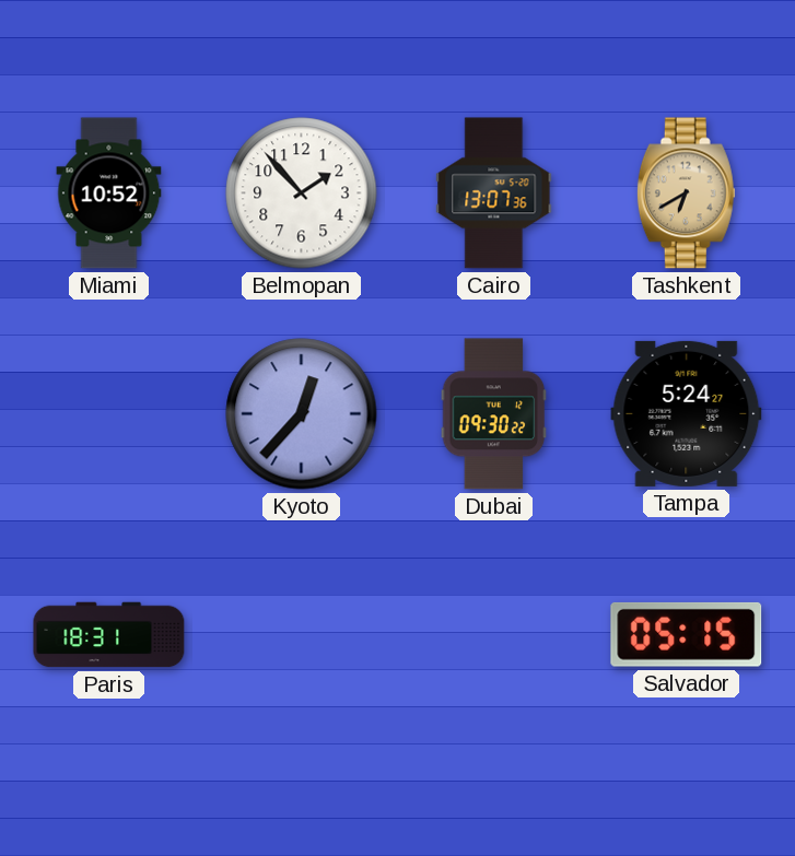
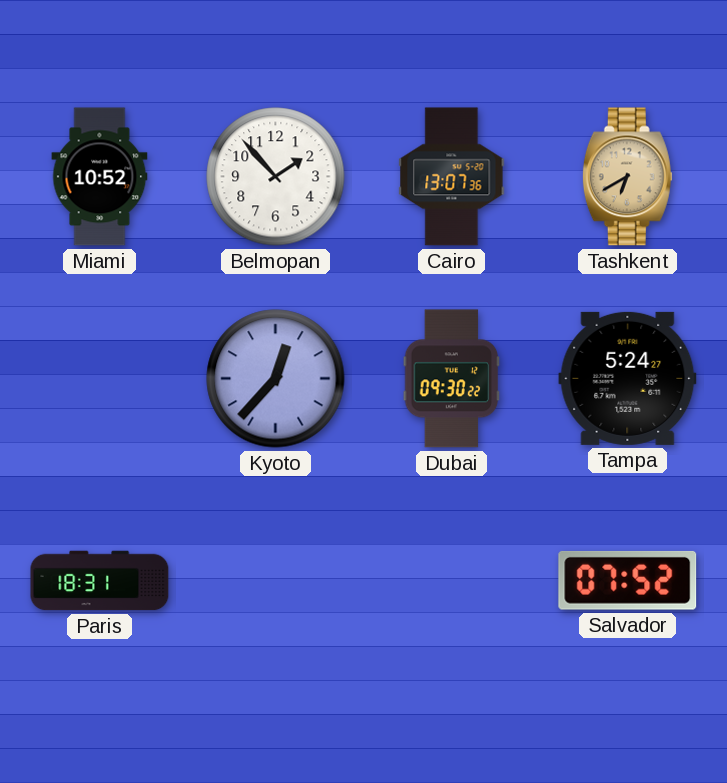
Salvador: 05:15 -> 07:52
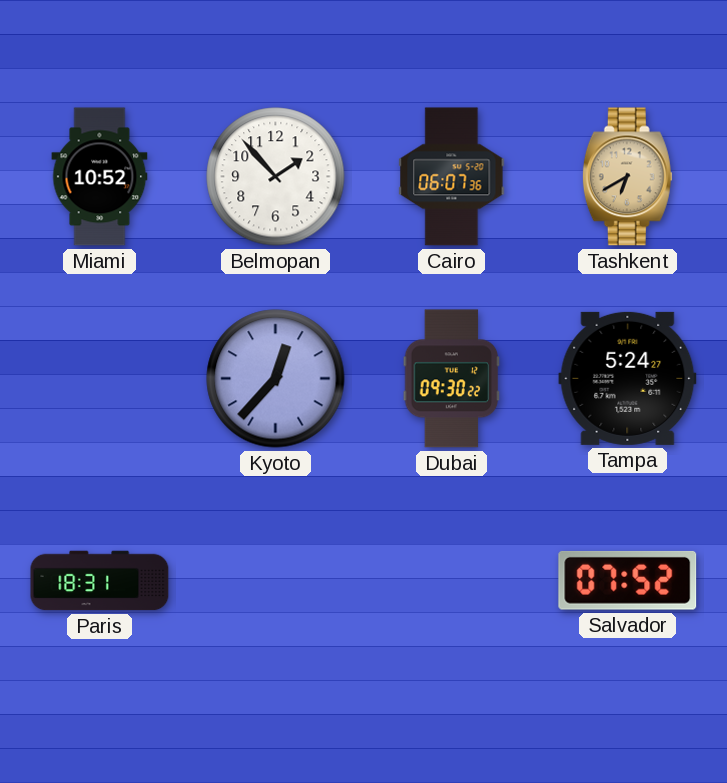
Cairo: 13:07 -> 06:07
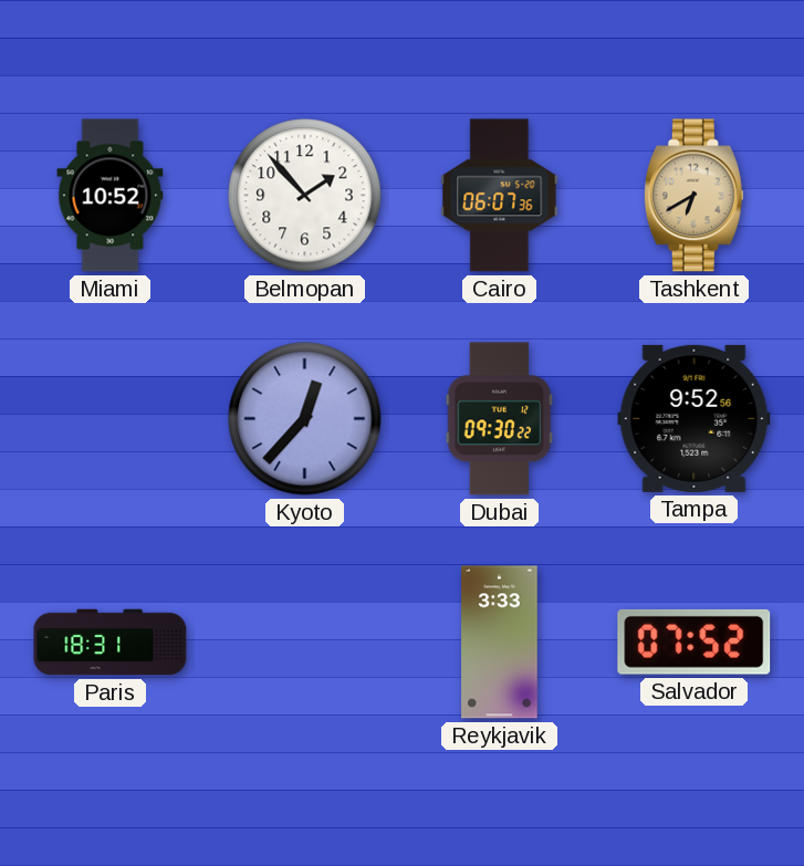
Tampa: 5:24 -> 9:52
Reykjavik: none -> 3:33
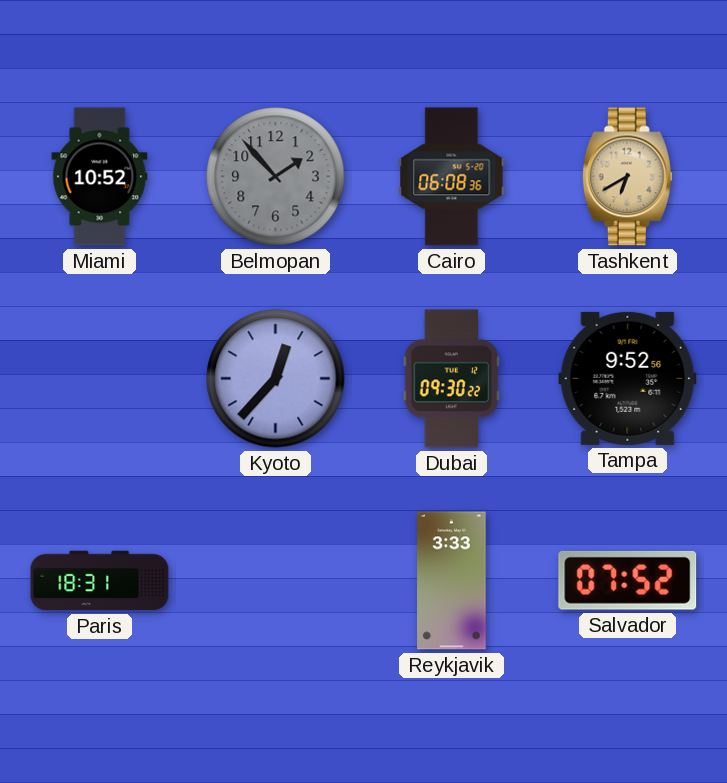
Belmopan dial: white -> grey
Cairo: 06:07 -> 06:08
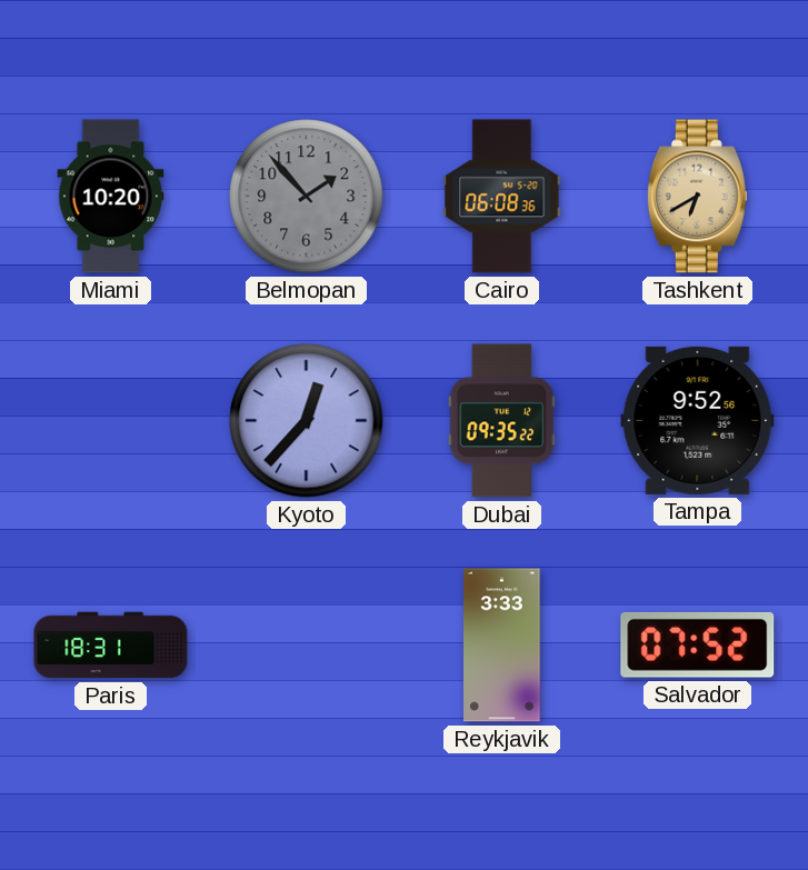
Miami: 10:52 -> 10:20
Dubai: 09:30 -> 09:35
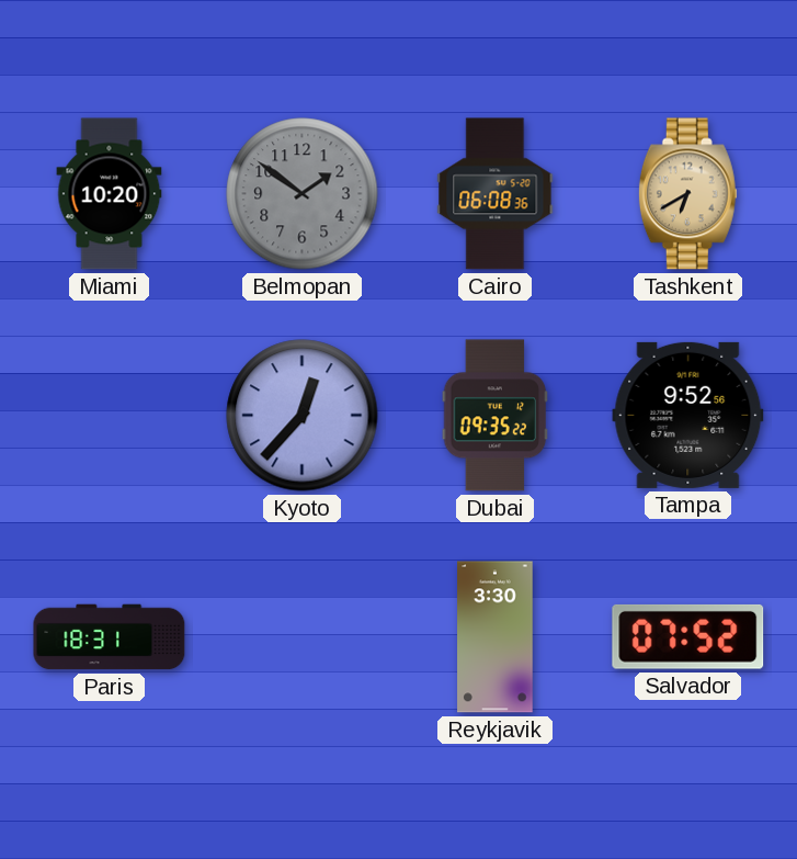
Belmopan: 1:53 -> 1:51
Reykjavik: 3:33 -> 3:30
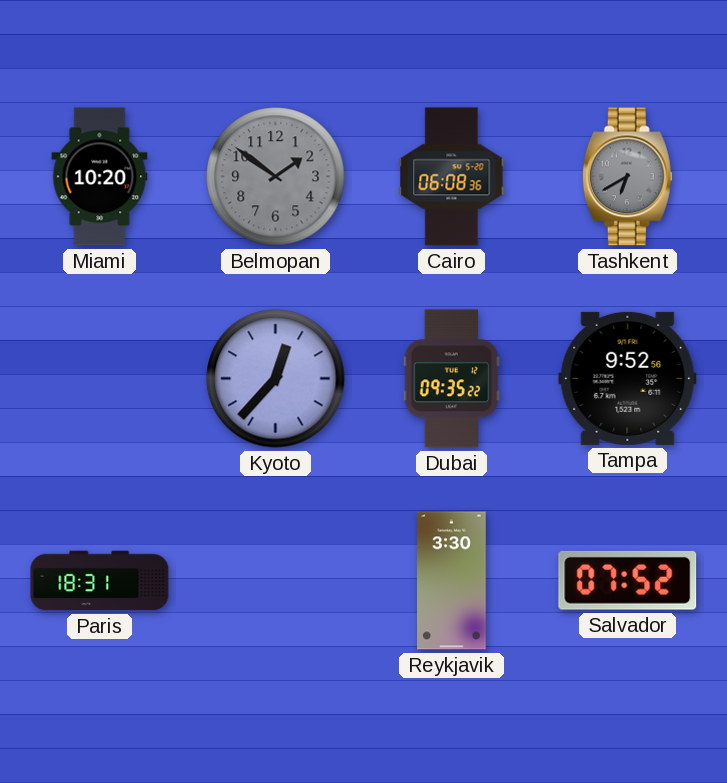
Tashkent dial: champagne -> grey
